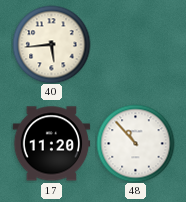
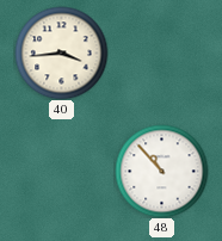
40: 5:44 -> 3:44
17: 11:20 -> none
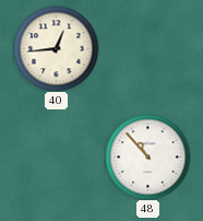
40: 3:44 -> 12:44
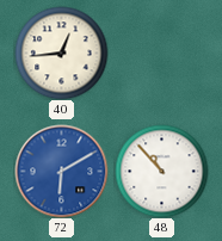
72: none -> 6:10
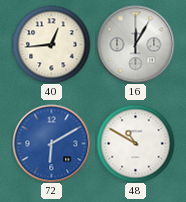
16: none -> 12:05
48: 10:53 -> 10:50
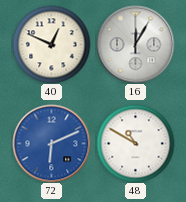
40: 12:44 -> 12:49
72: 6:10 -> 6:11
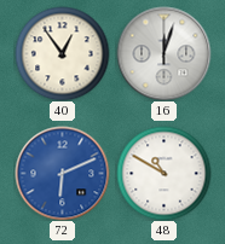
40: 12:49 -> 12:54
16: 12:05 -> 12:03
